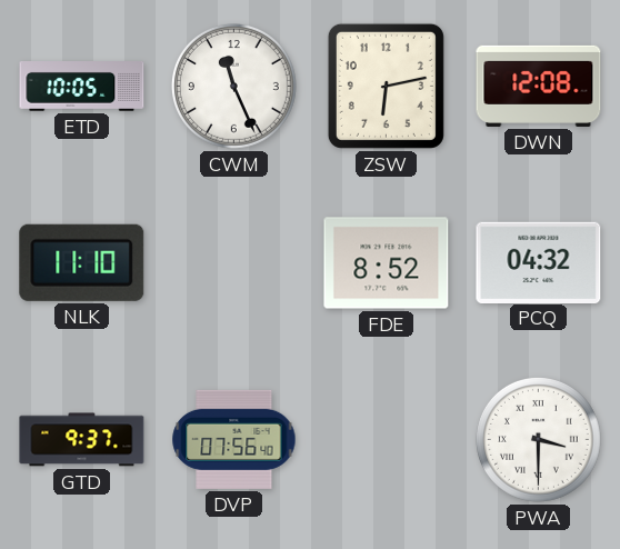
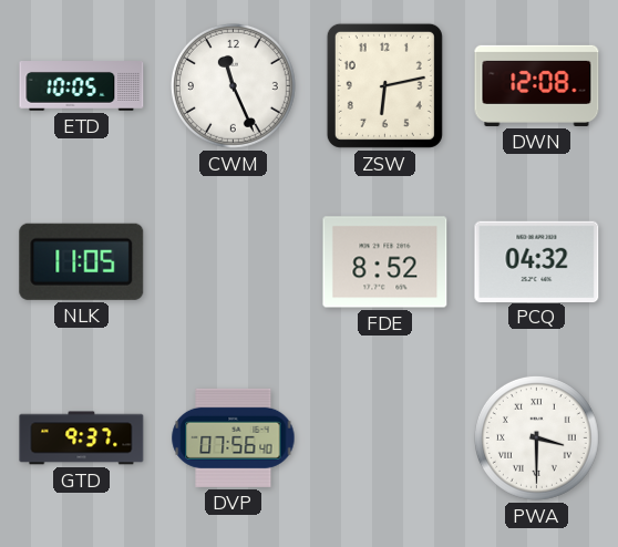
NLK: 11:10 -> 11:05
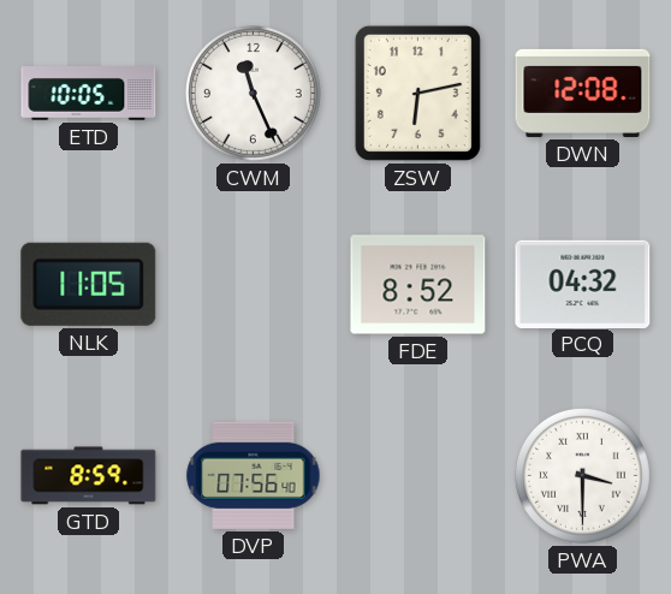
GTD: 9:37 -> 8:59
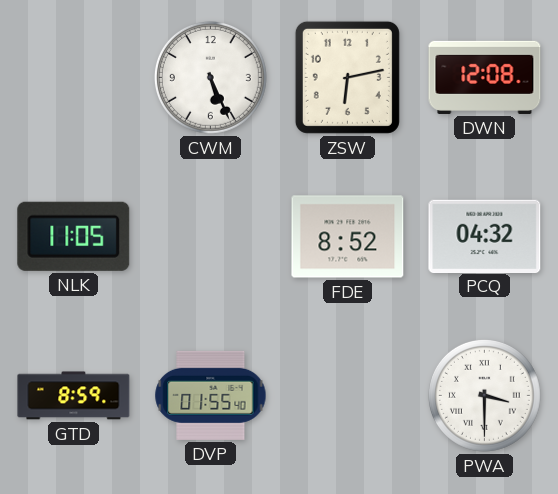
ETD: 10:05 -> none
CWM: 11:26 -> 5:26
DVP: 07:56 -> 01:55
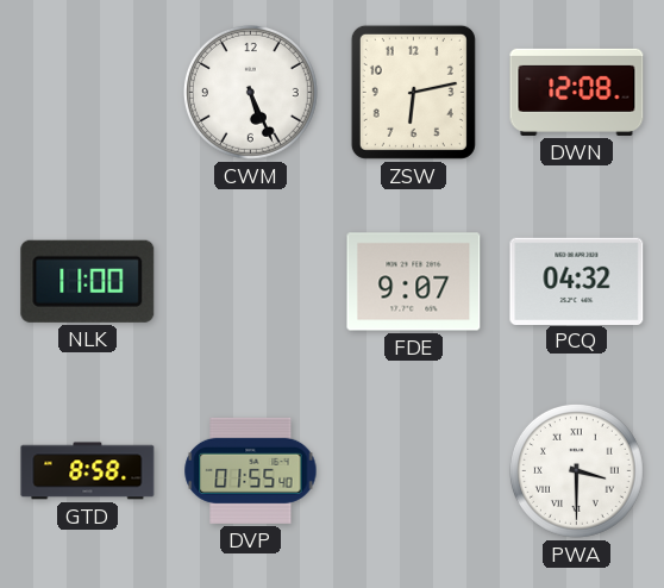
NLK: 11:05 -> 11:00
FDE: 8:52 -> 9:07
GTD: 8:59 -> 8:58
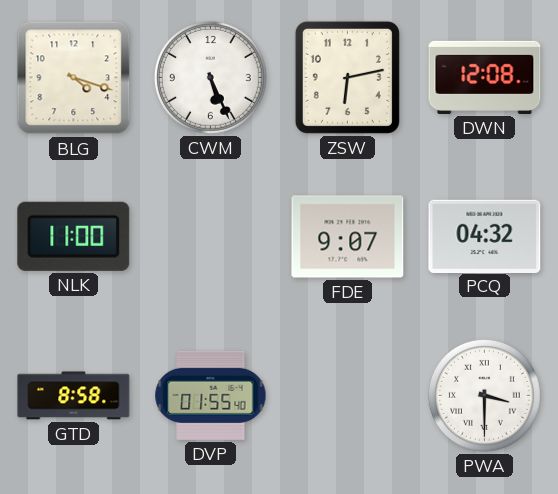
BLG: none -> 4:18
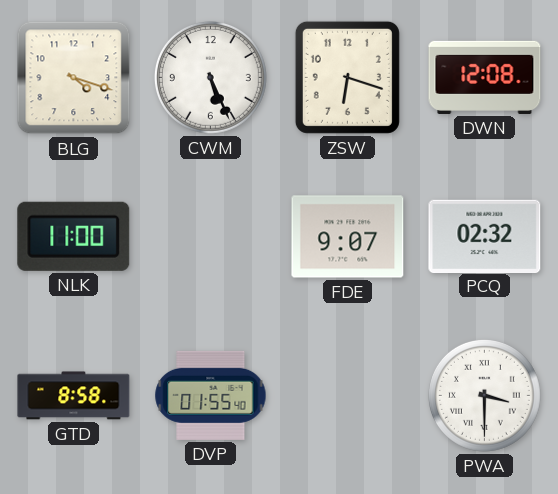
ZSW: 6:13 -> 6:18
PCQ: 04:32 -> 02:32
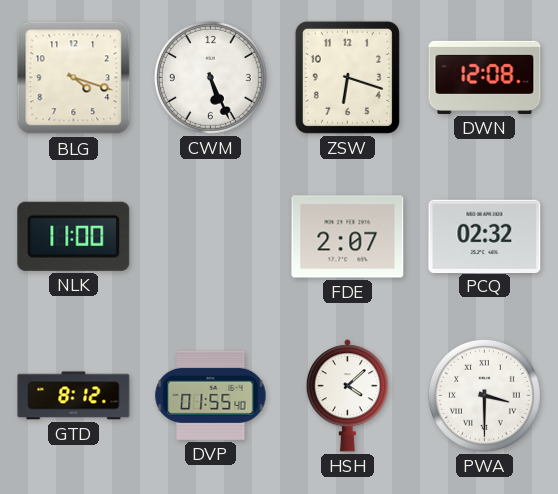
FDE: 9:07 -> 2:07
GTD: 8:58 -> 8:12
HSH: none -> 4:08
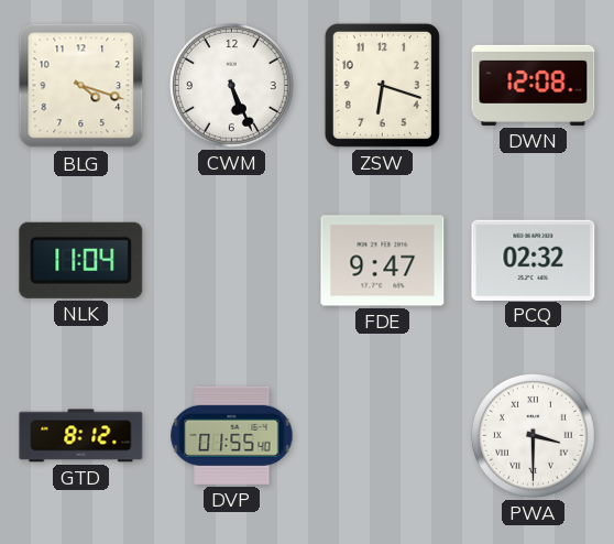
NLK: 11:00 -> 11:04
FDE: 2:07 -> 9:47
HSH: 4:08 -> none
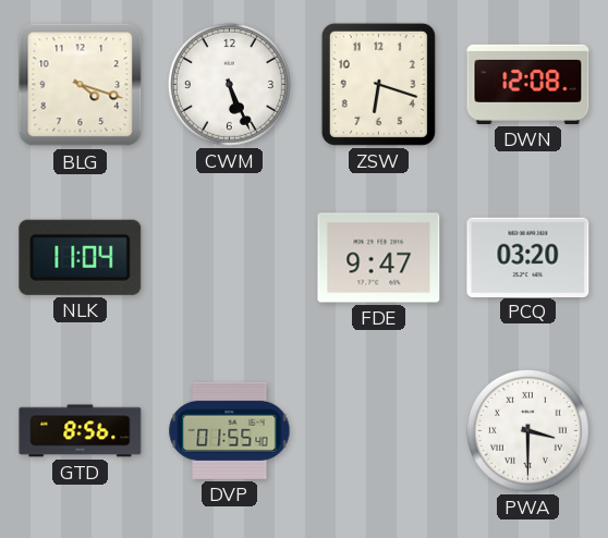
PCQ: 02:32 -> 03:20
GTD: 8:12 -> 8:56
